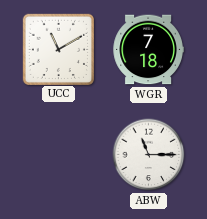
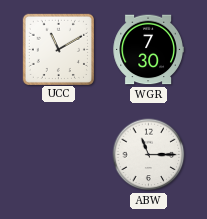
WGR: 7:18 -> 7:30
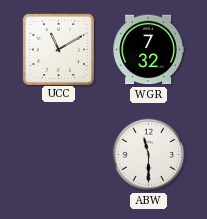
WGR: 7:30 -> 7:32
ABW: 11:15 -> 11:30
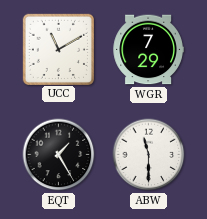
WGR: 7:32 -> 7:29
EQT: none -> 1:25
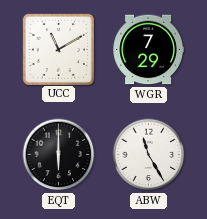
EQT: 1:25 -> 6:00
ABW: 11:30 -> 11:25
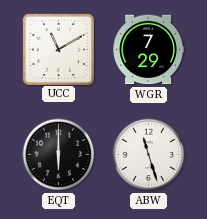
ABW: 11:25 -> 11:27
